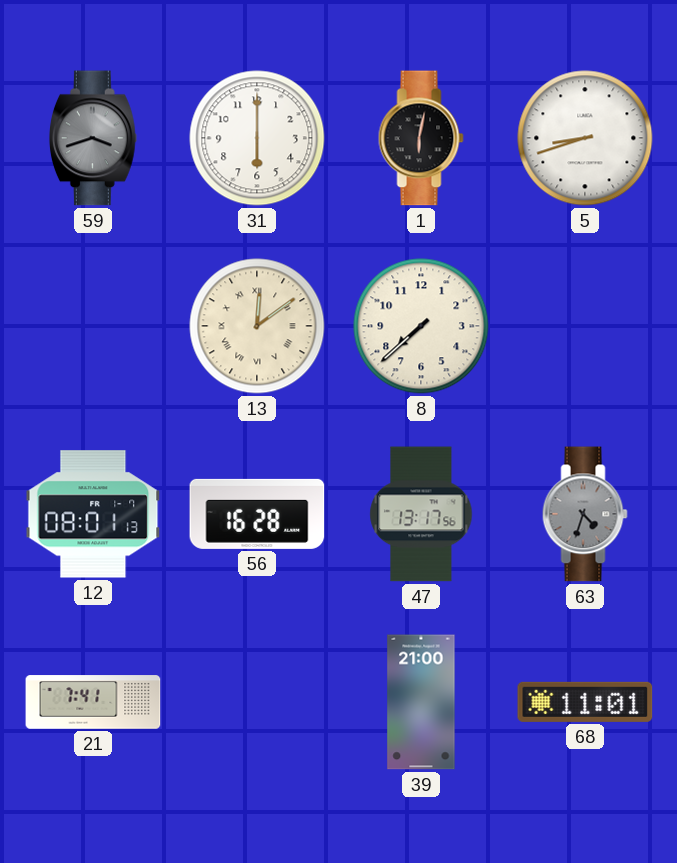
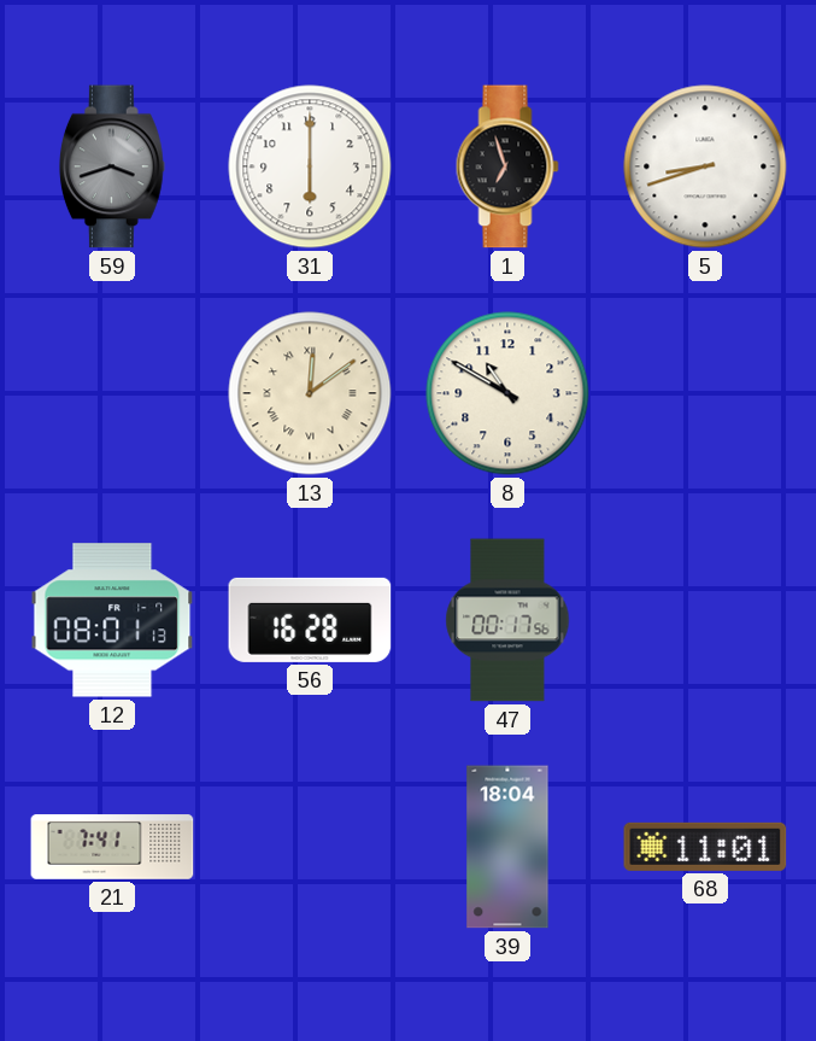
1: 6:02 -> 6:57
8: 7:38 -> 10:50
47: 13:17 -> 00:17
63: 4:33 -> none
39: 21:00 -> 18:04
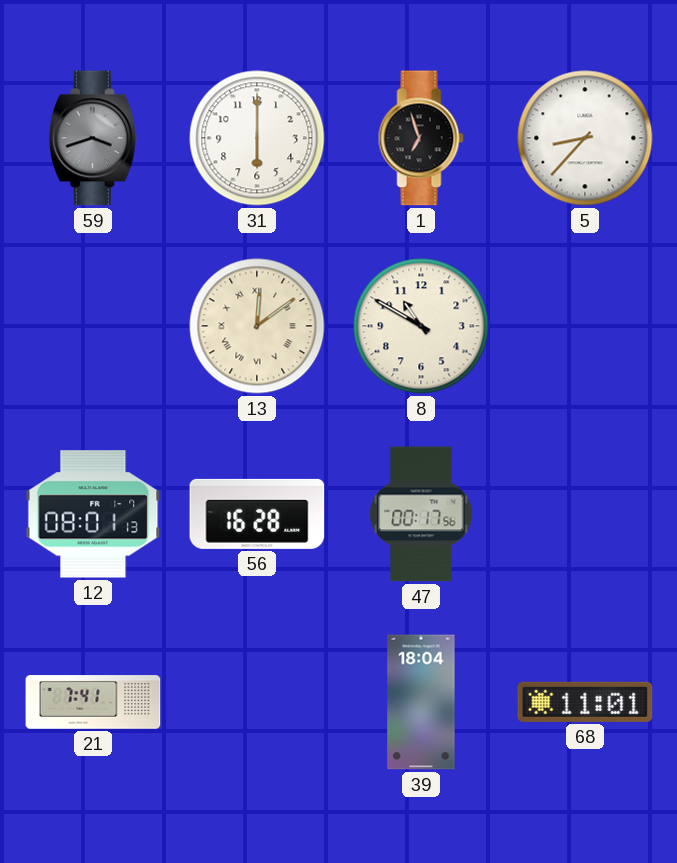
5: 8:42 -> 8:37
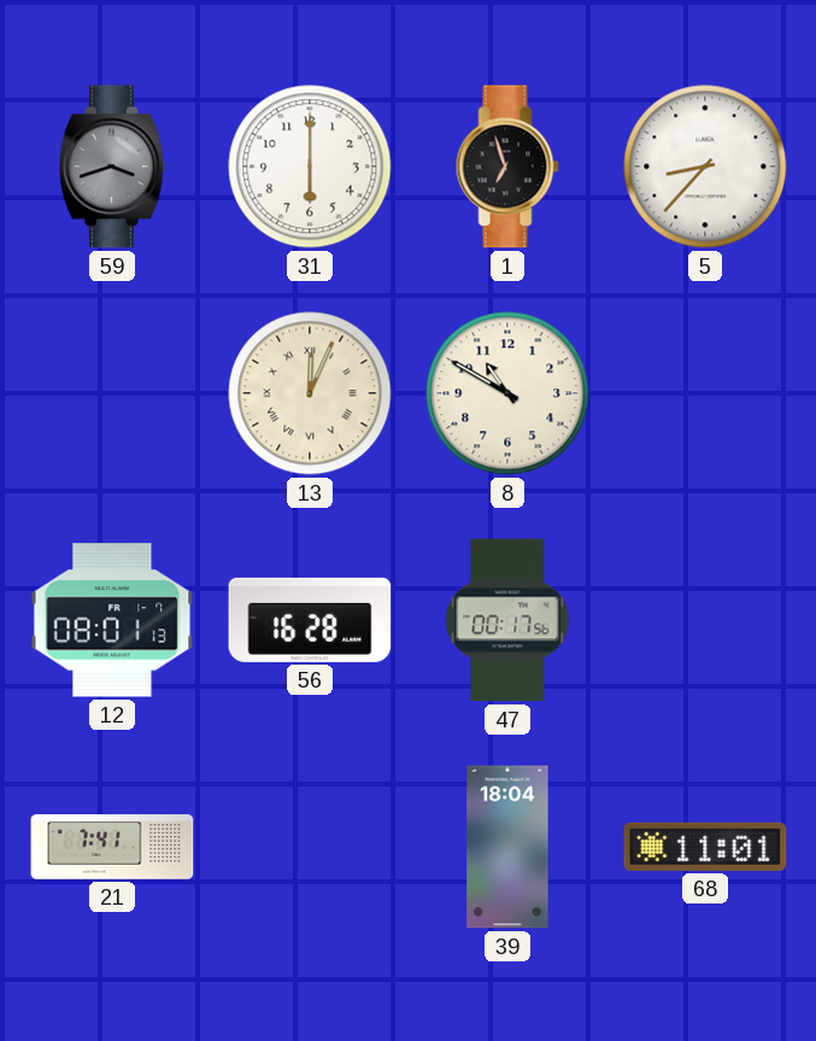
13: 12:09 -> 12:04
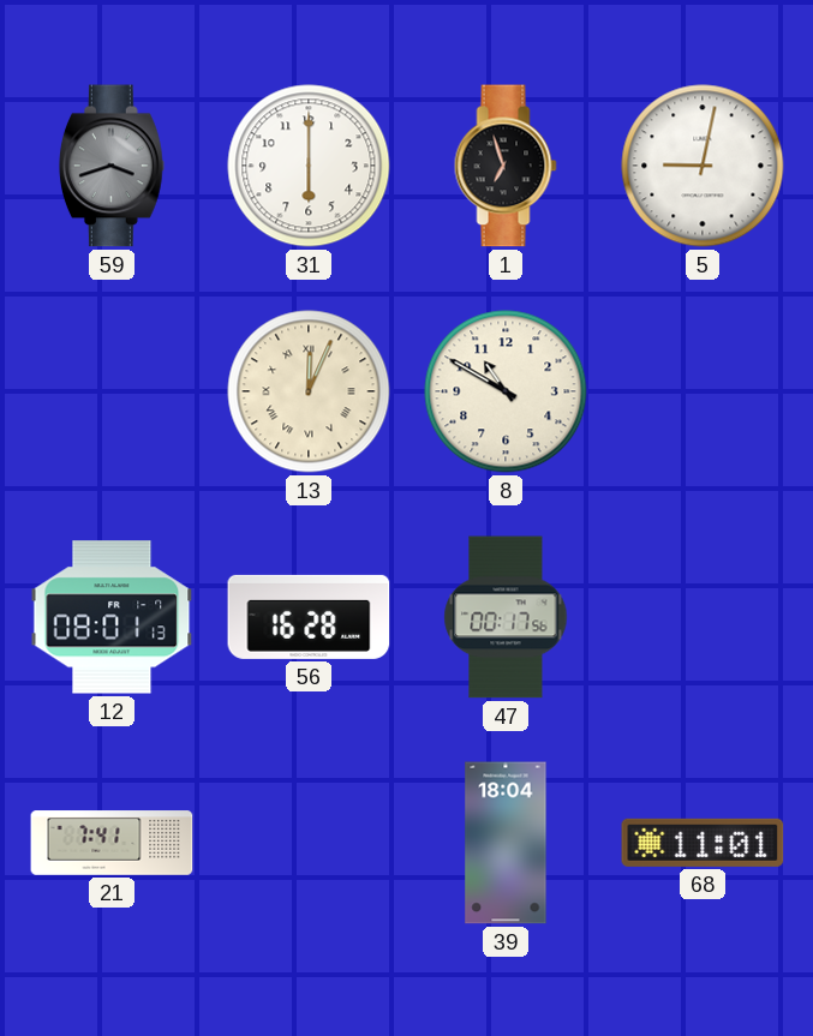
5: 8:37 -> 9:02
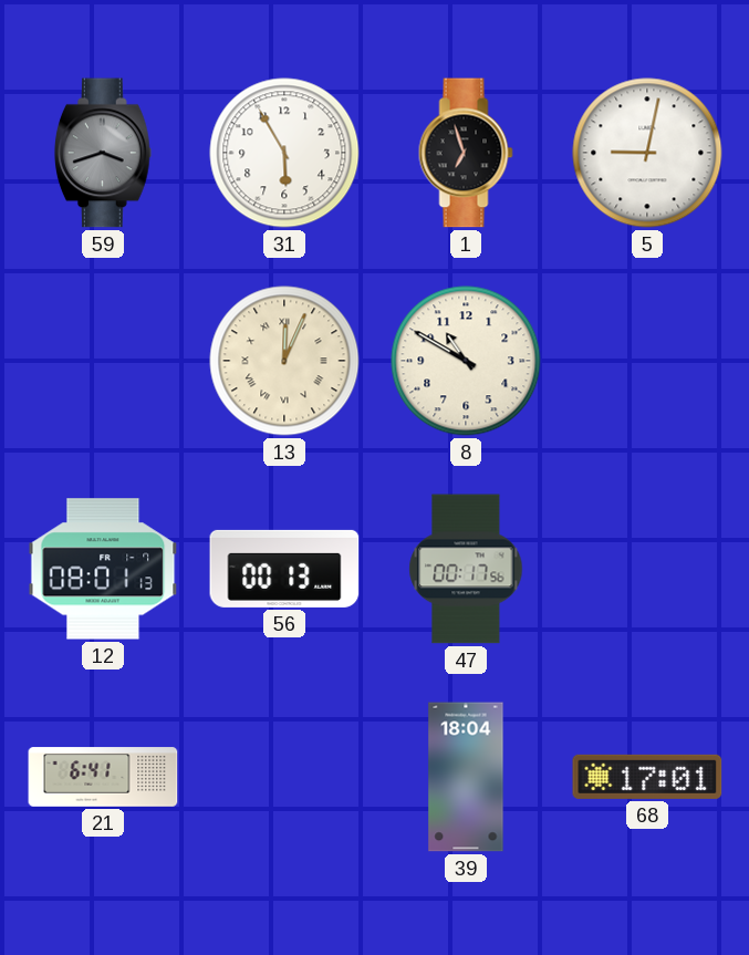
31: 6:00 -> 5:55
56: 16:28 -> 00:13
21: 7:41 -> 6:41
68: 11:01 -> 17:01
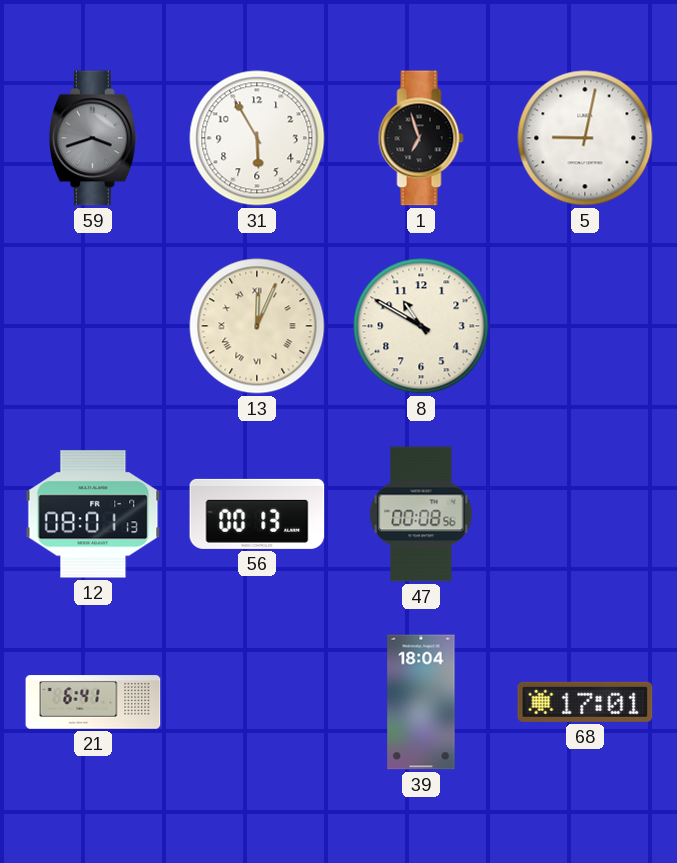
47: 00:17 -> 00:08
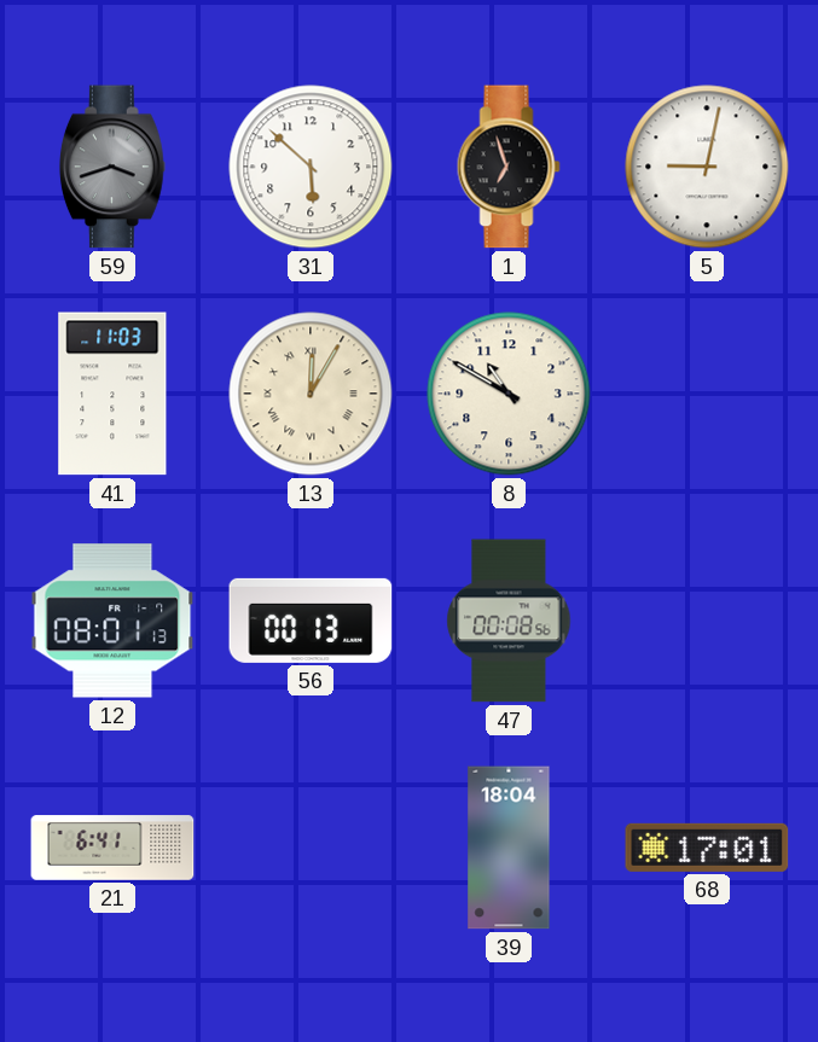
31: 5:55 -> 5:52
41: none -> 11:03
13: 12:04 -> 12:05
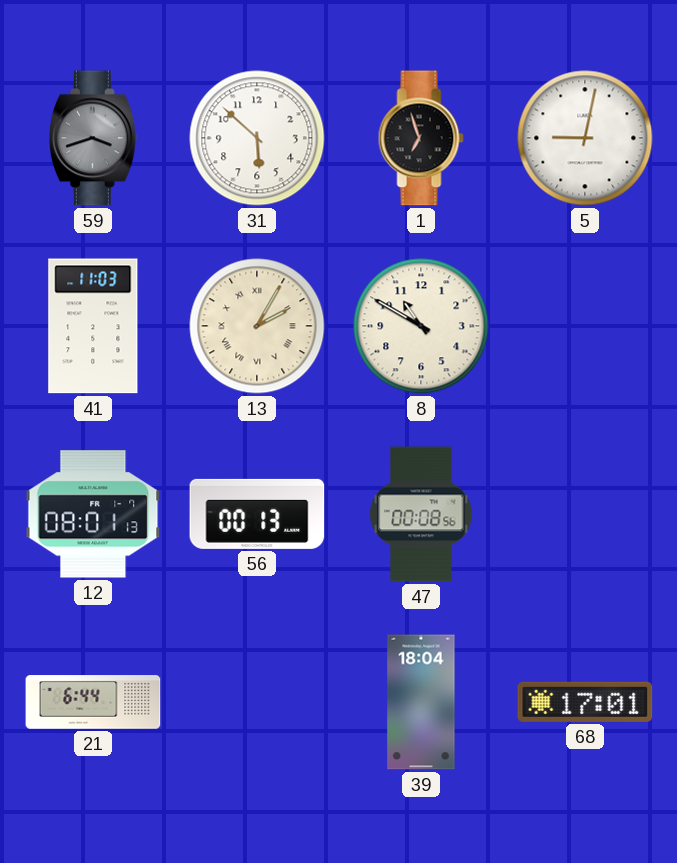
13: 12:05 -> 2:05
21: 6:41 -> 6:44
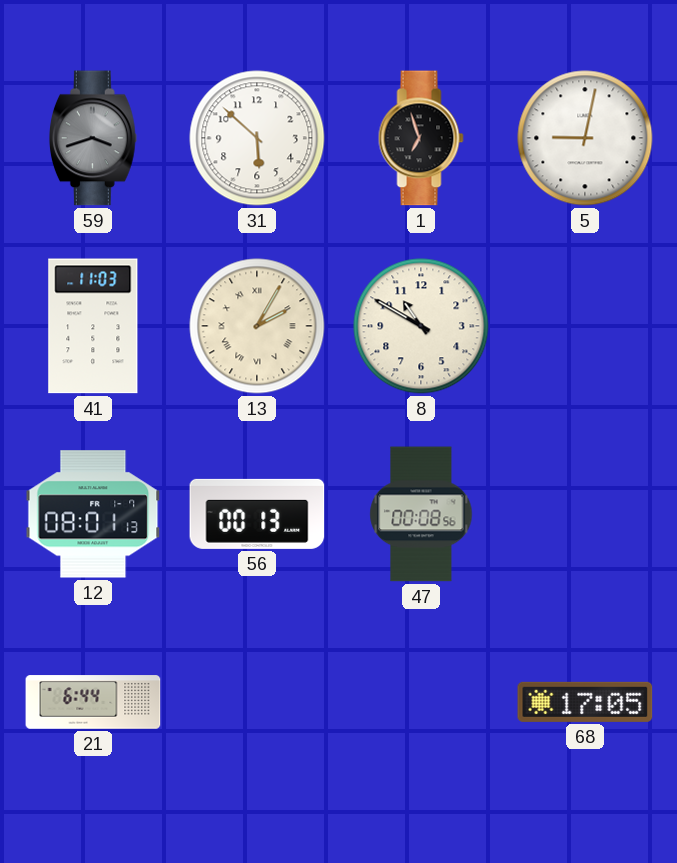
39: 18:04 -> none
68: 17:01 -> 17:05
